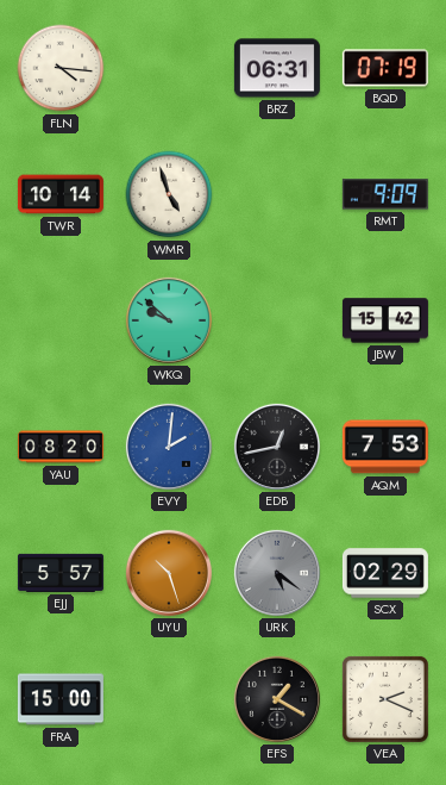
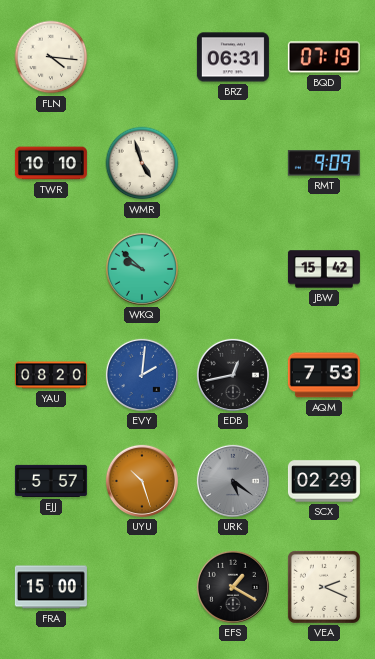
TWR: 10:14 -> 10:10
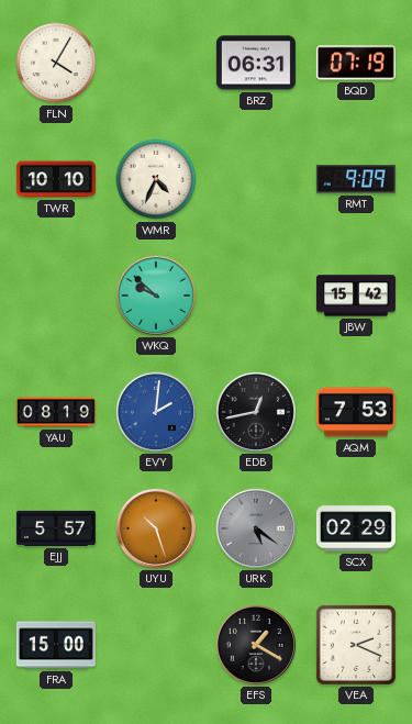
FLN: 4:16 -> 4:05
WMR: 4:57 -> 4:34
YAU: 08:20 -> 08:19
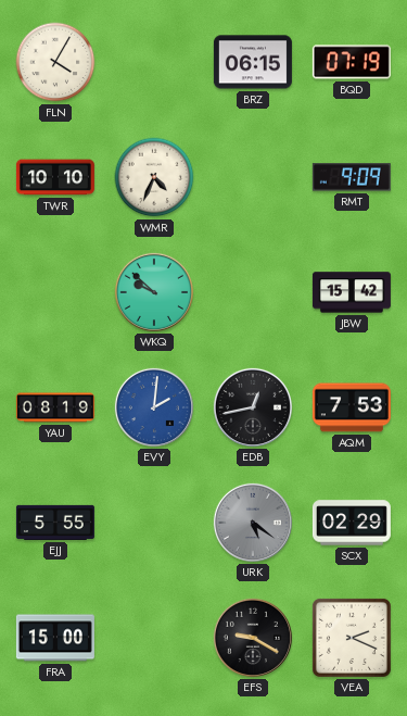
BRZ: 06:31 -> 06:15
EJJ: 5:57 -> 5:55
UYU: 10:27 -> none
EFS: 1:20 -> 9:20
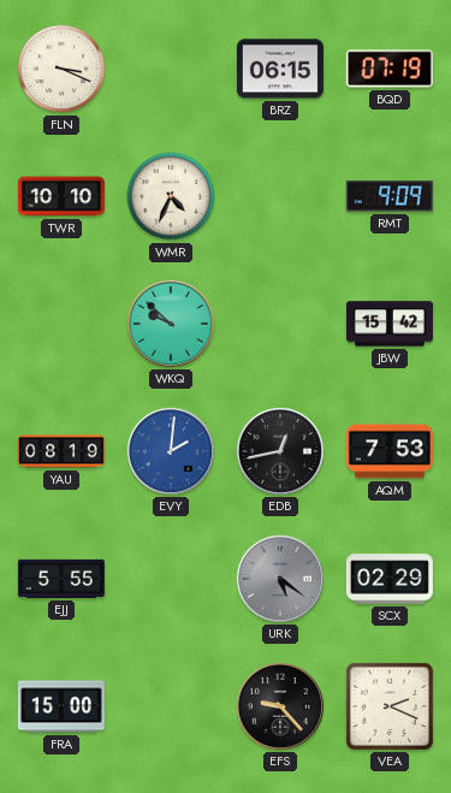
FLN: 4:05 -> 3:19
EFS: 9:20 -> 9:23
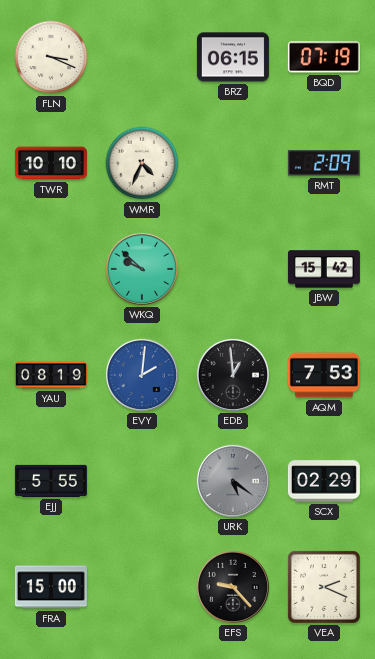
RMT: 9:09 -> 2:09
EDB: 12:43 -> 12:59
